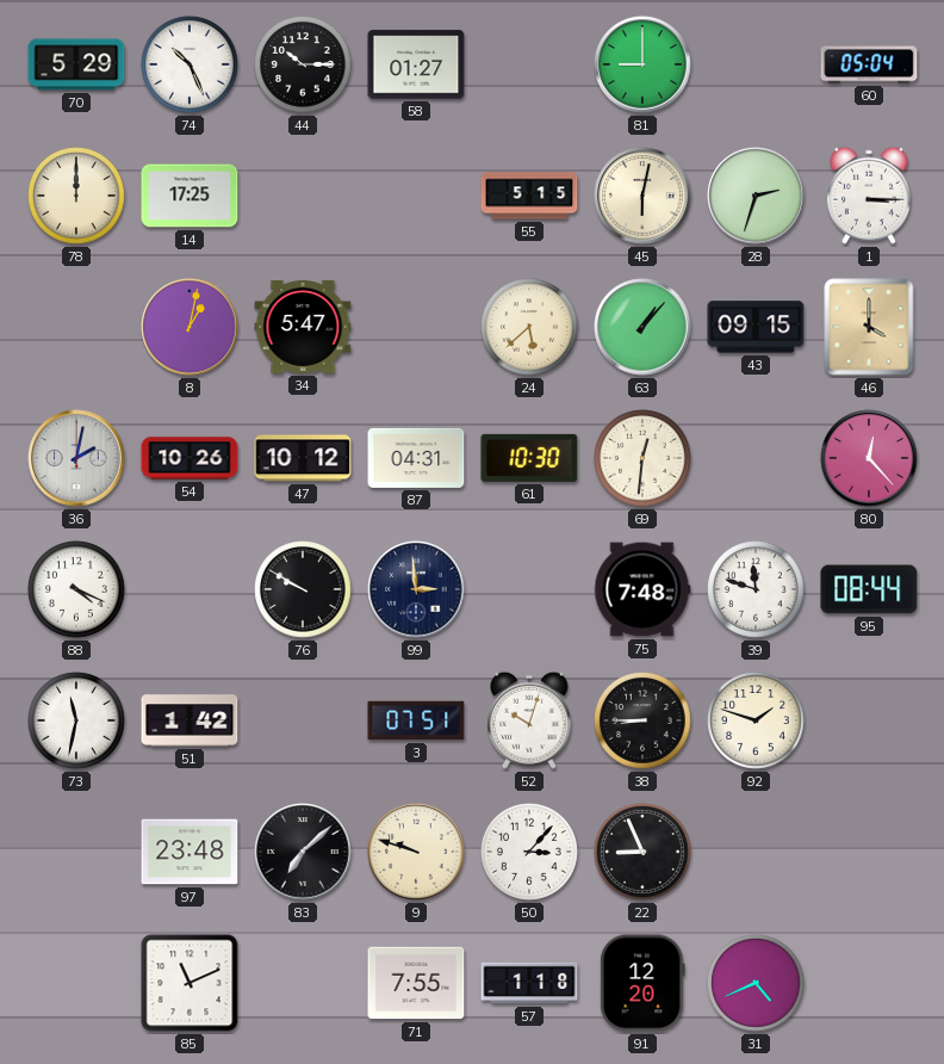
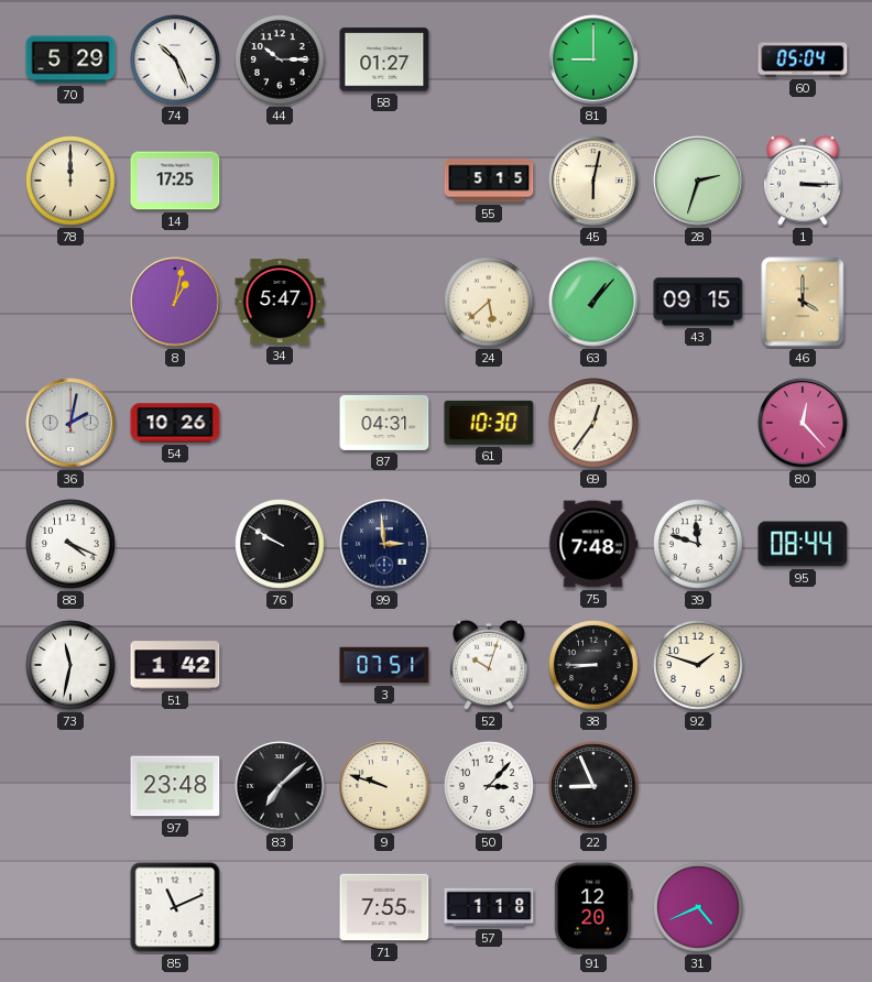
47: 10:12 -> none
69: 12:31 -> 12:36
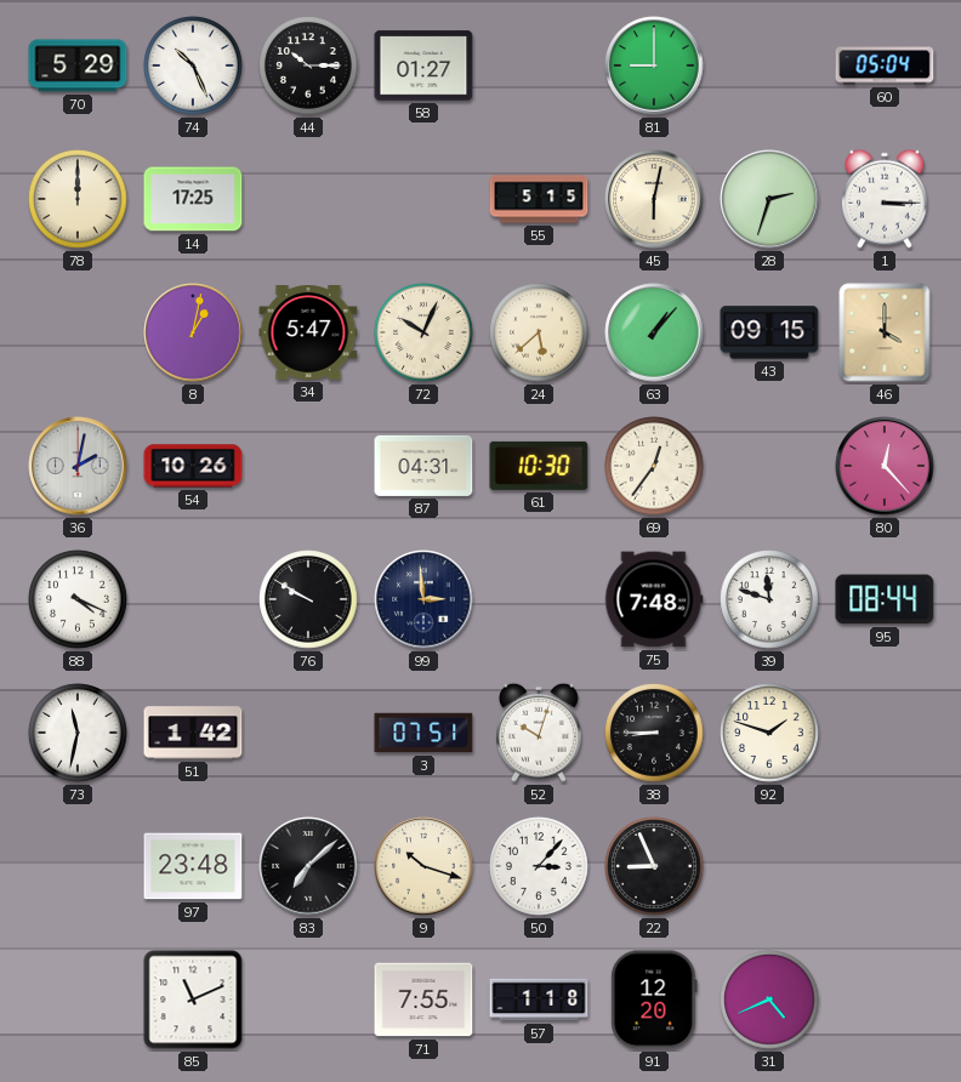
72: none -> 10:04
9: 9:48 -> 10:18
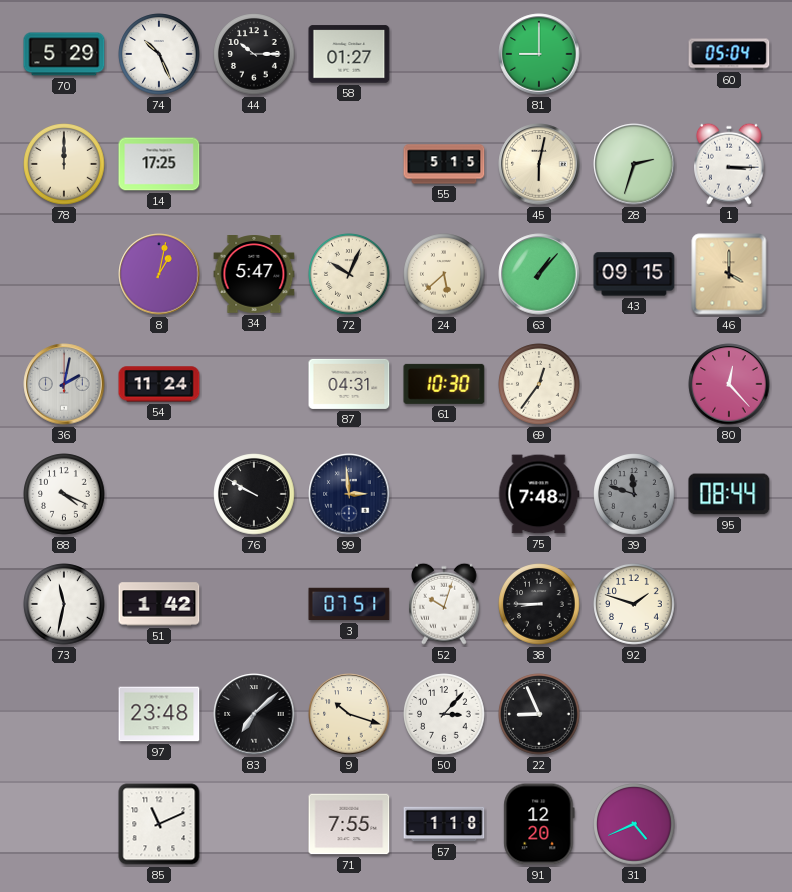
54: 10:26 -> 11:24
39 dial: white -> grey
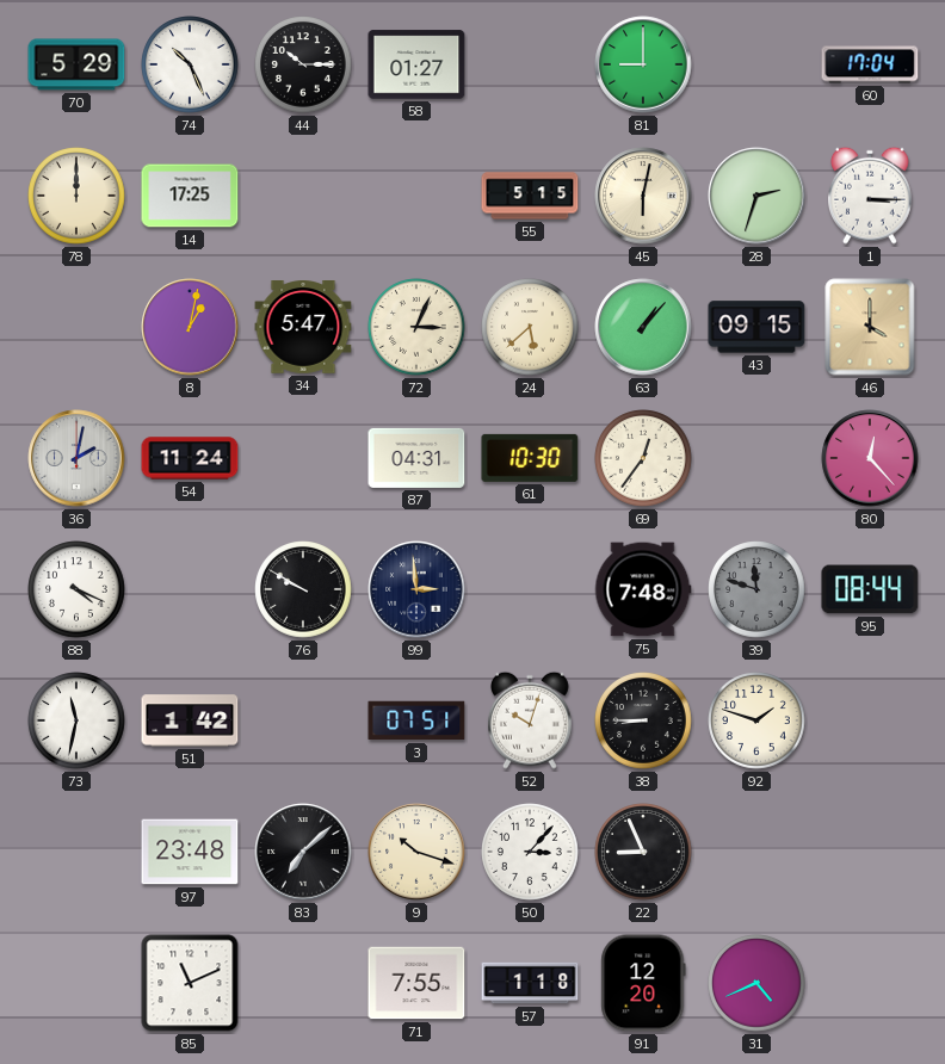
60: 05:04 -> 17:04
72: 10:04 -> 3:04
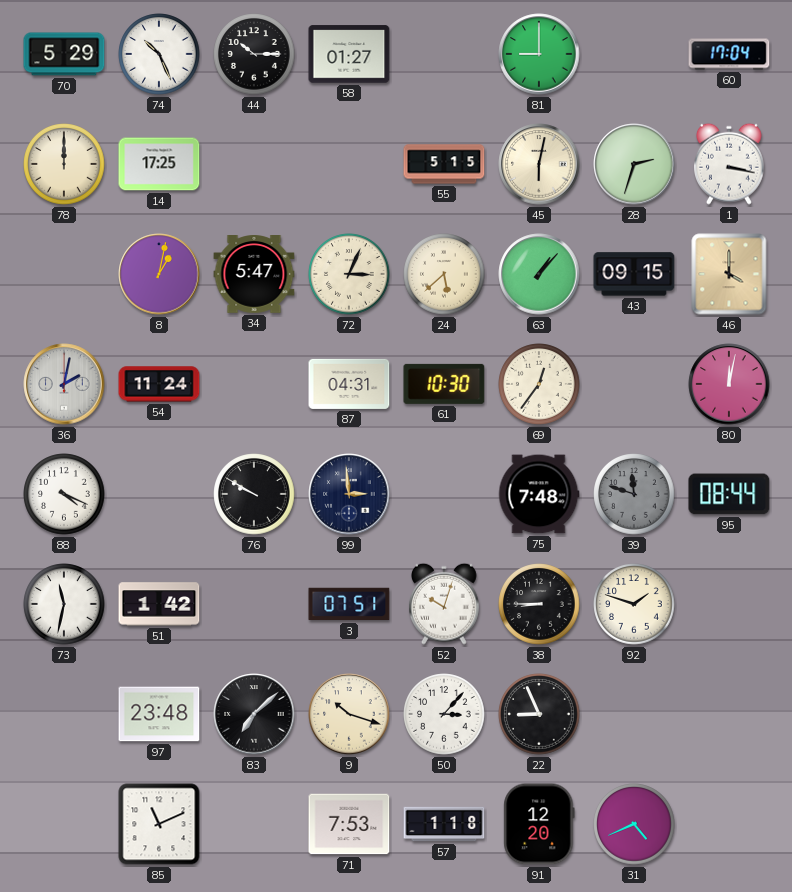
1: 3:15 -> 3:17
80: 12:23 -> 12:02
71: 7:55 -> 7:53
